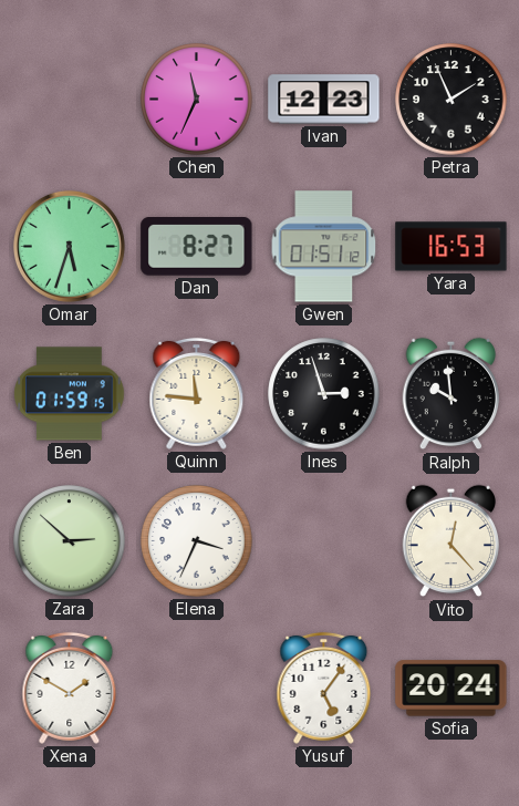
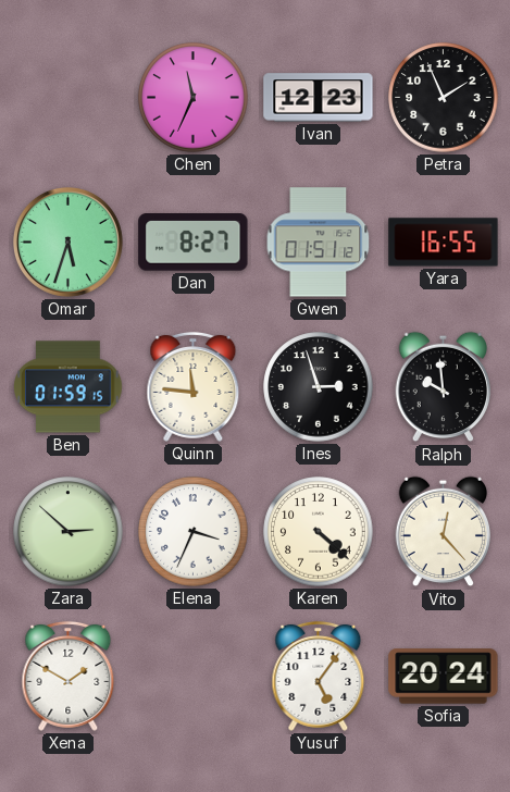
Yara: 16:53 -> 16:55
Karen: none -> 4:22
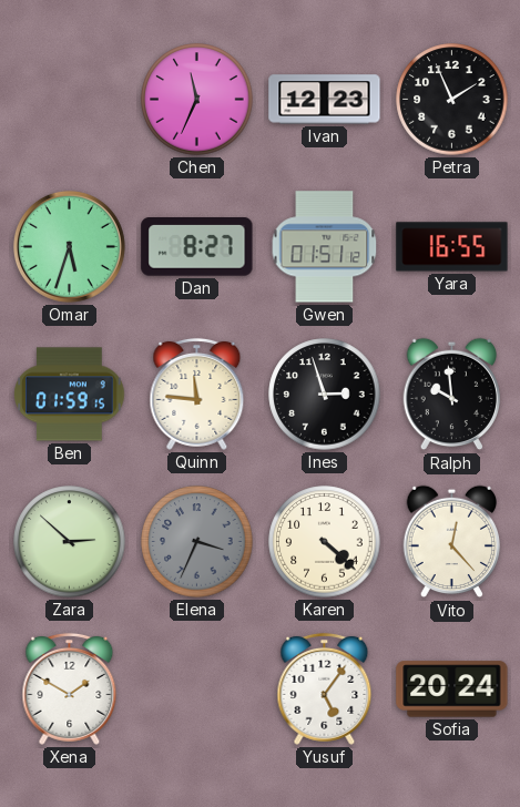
Elena dial: white -> grey
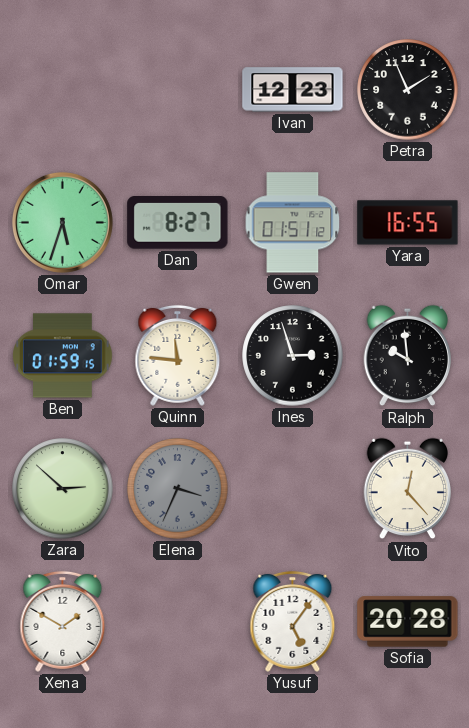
Chen: 11:34 -> none
Karen: 4:22 -> none
Sofia: 20:24 -> 20:28
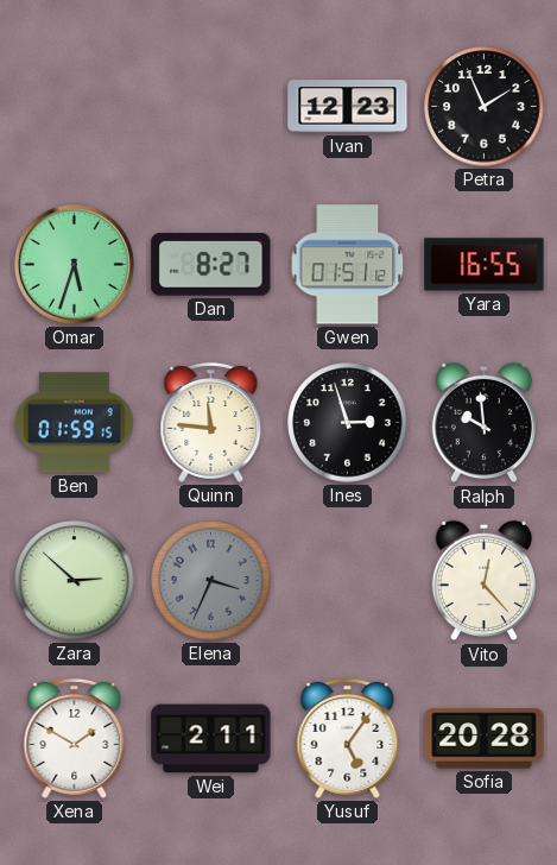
Wei: none -> 2:11
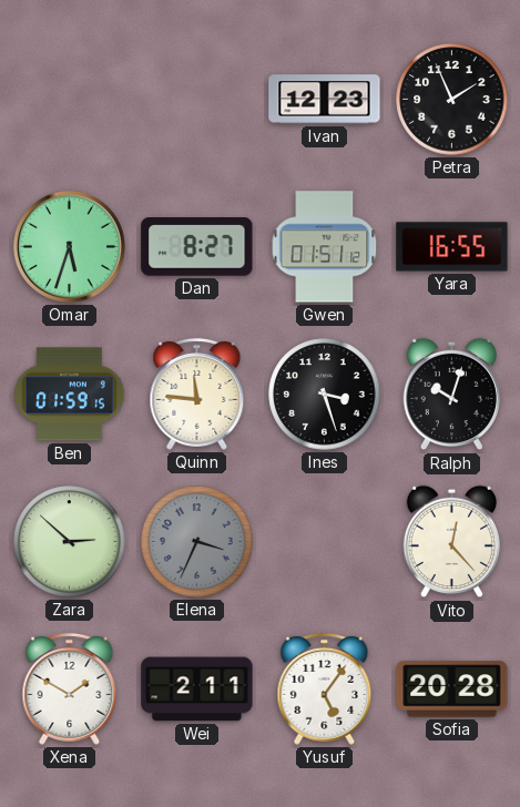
Ines: 2:57 -> 3:27
Ralph: 9:59 -> 10:03
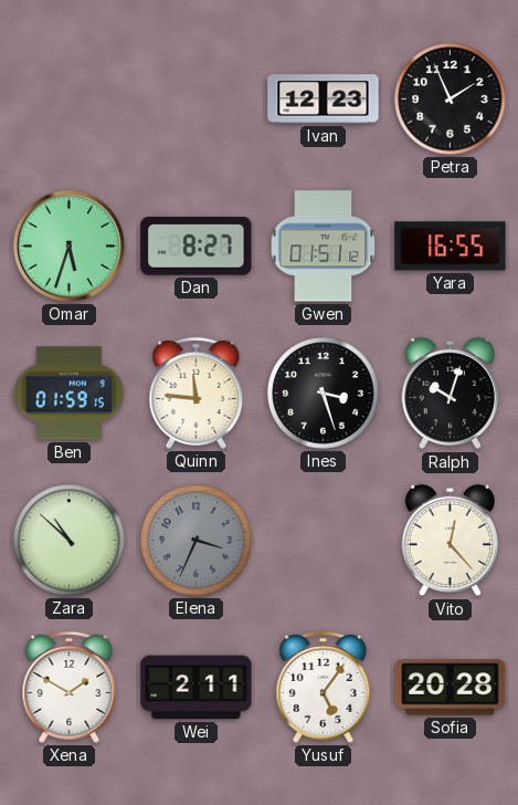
Zara: 2:52 -> 10:52
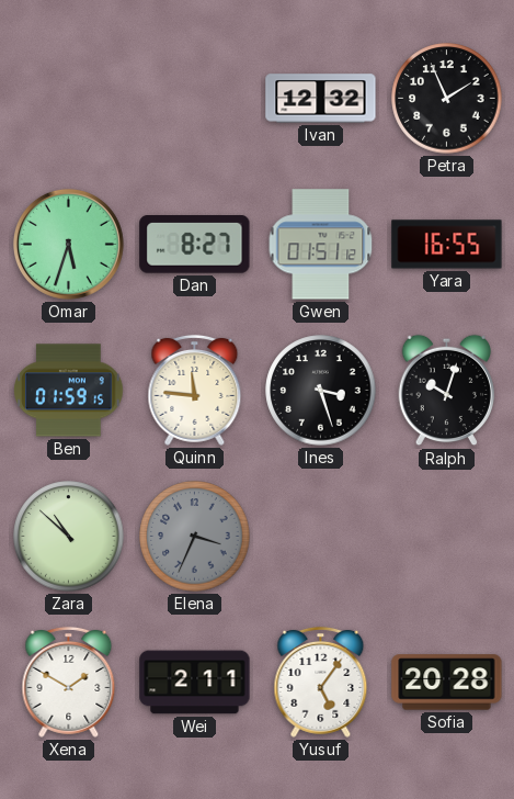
Ivan: 12:23 -> 12:32
Vito: 12:23 -> none
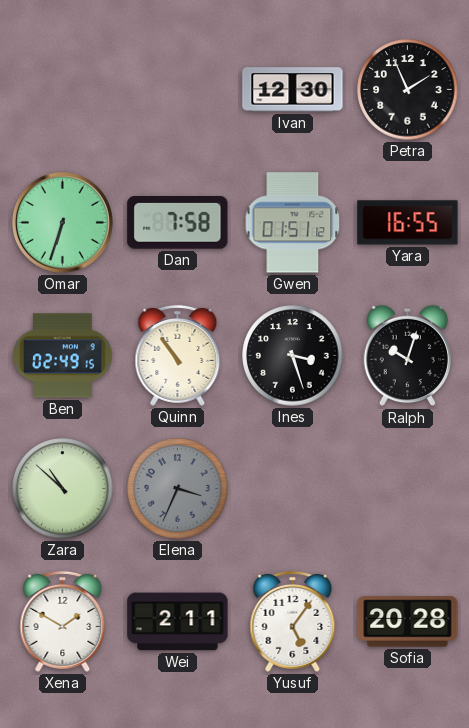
Ivan: 12:32 -> 12:30
Omar: 5:33 -> 6:33
Dan: 8:27 -> 7:58
Ben: 01:59 -> 02:49
Quinn: 11:46 -> 10:54
